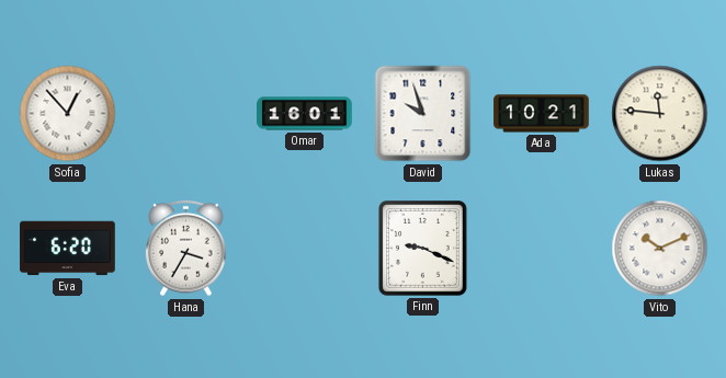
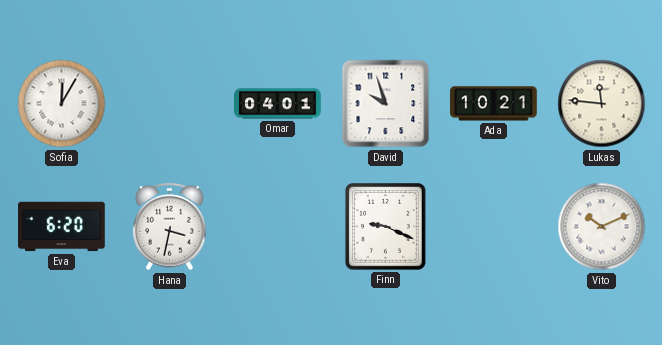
Sofia: 12:53 -> 12:05
Omar: 16:01 -> 04:01
Hana: 3:35 -> 3:32
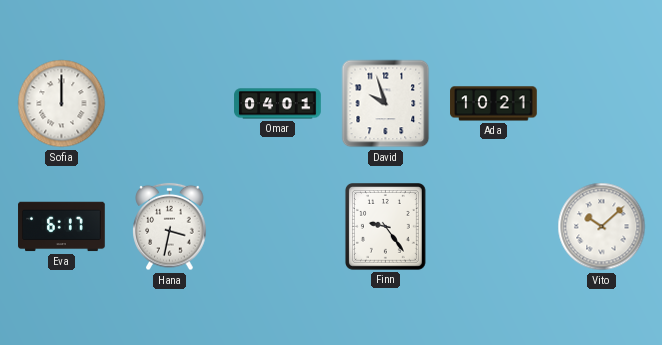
Sofia: 12:05 -> 12:00
Lukas: 11:46 -> none
Eva: 6:20 -> 6:17
Finn: 9:19 -> 9:24
Vito: 10:11 -> 10:08
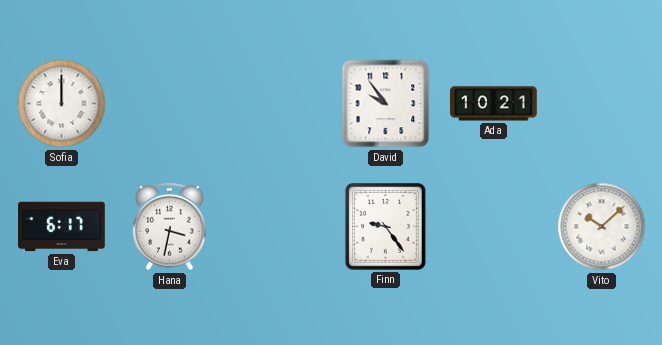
Omar: 04:01 -> none
David: 9:57 -> 9:54
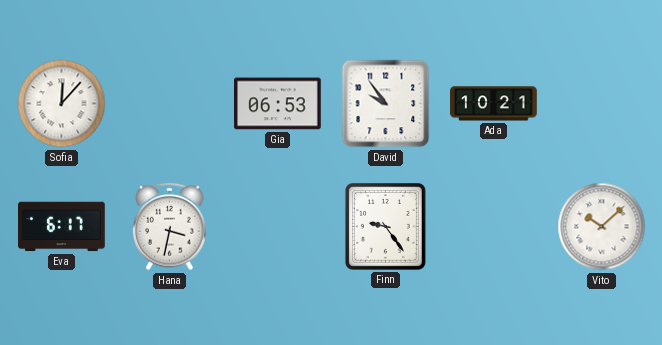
Sofia: 12:00 -> 12:07
Gia: none -> 06:53
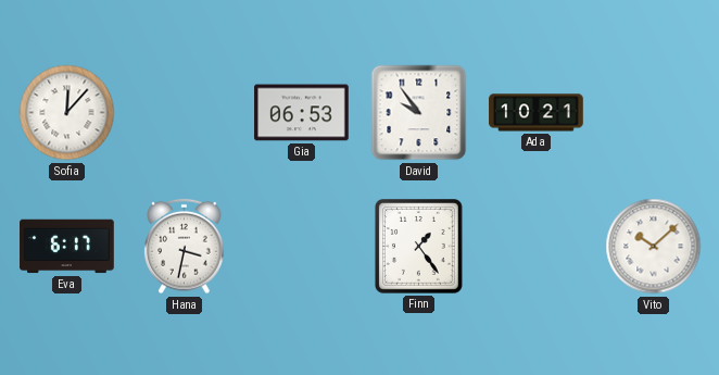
Finn: 9:24 -> 1:24
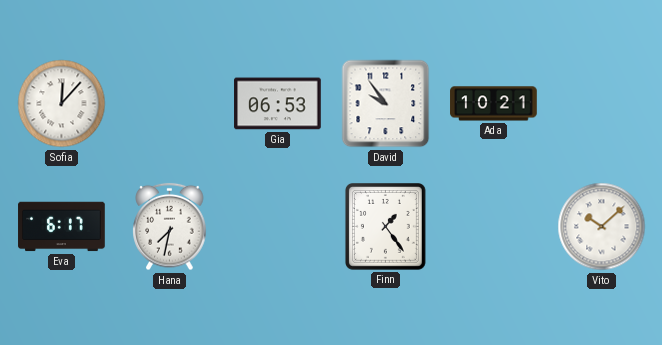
Hana: 3:32 -> 7:32
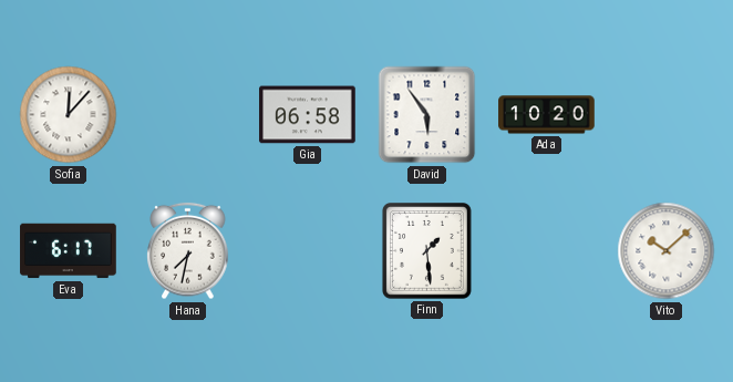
Gia: 06:53 -> 06:58
David: 9:54 -> 5:54
Ada: 10:21 -> 10:20
Finn: 1:24 -> 1:29
